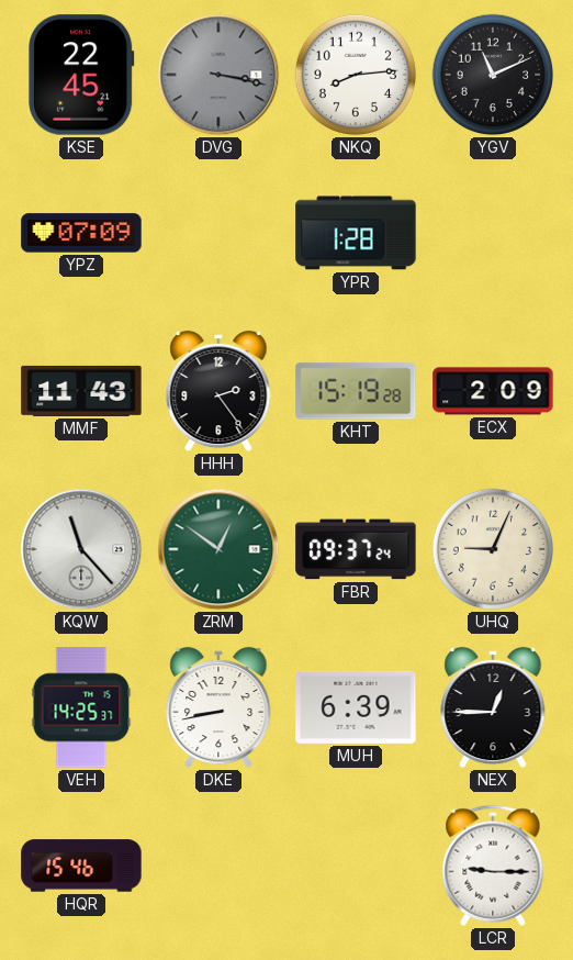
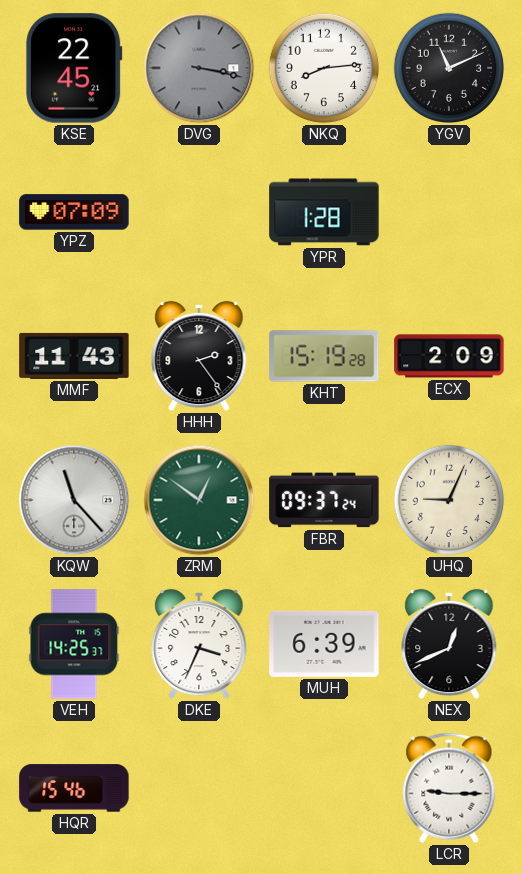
DKE: 8:43 -> 3:34
NEX: 12:45 -> 12:41
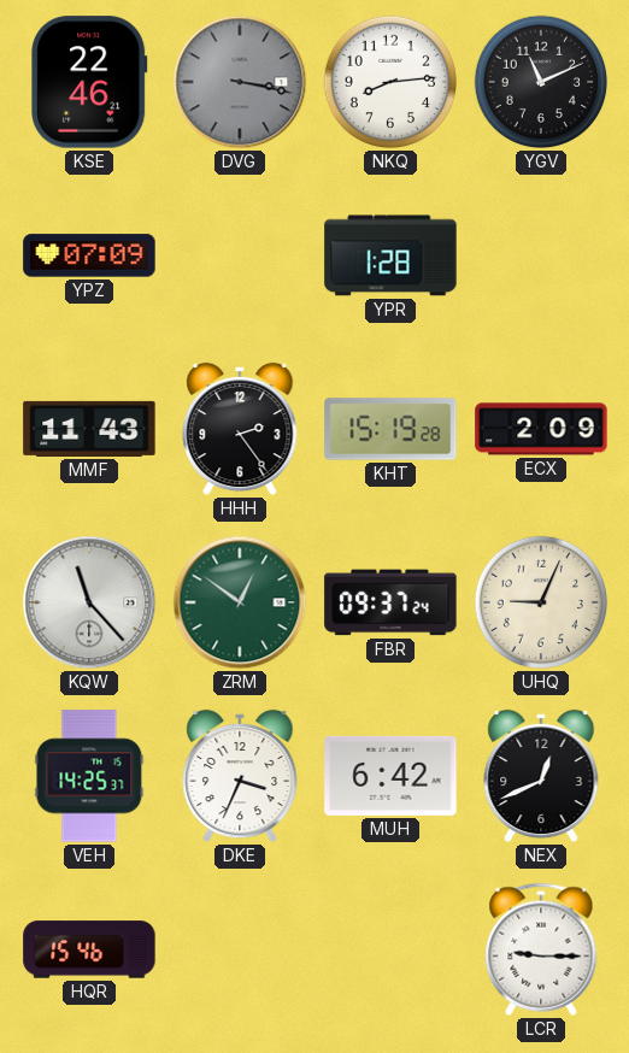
KSE: 22:45 -> 22:46
MUH: 6:39 -> 6:42
